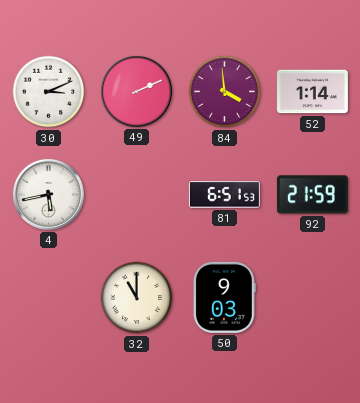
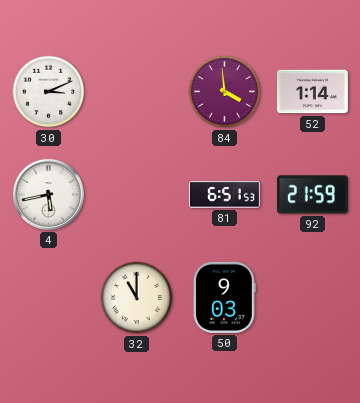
49: 2:11 -> none
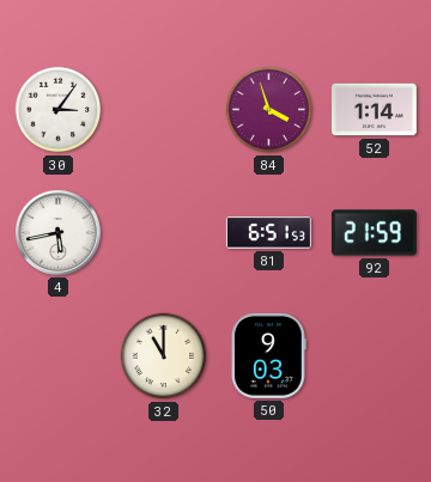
30: 3:11 -> 3:06
84: 3:59 -> 3:57
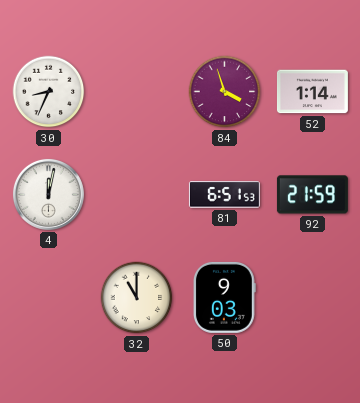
30: 3:06 -> 8:34
4: 5:43 -> 12:02
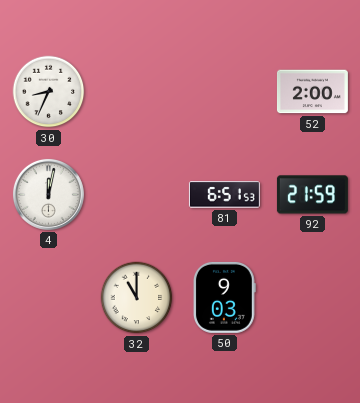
84: 3:57 -> none
52: 1:14 -> 2:00
